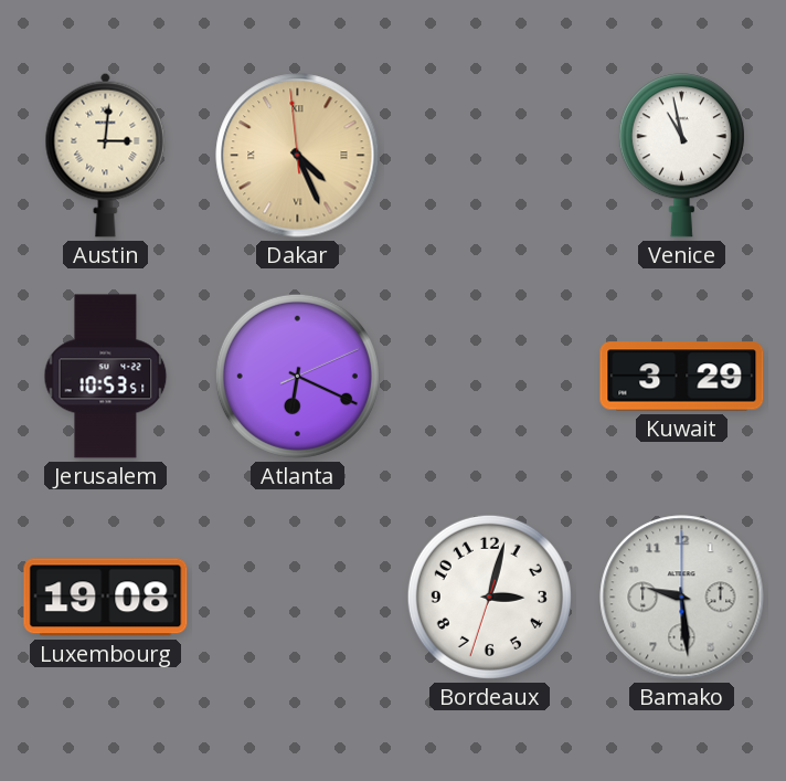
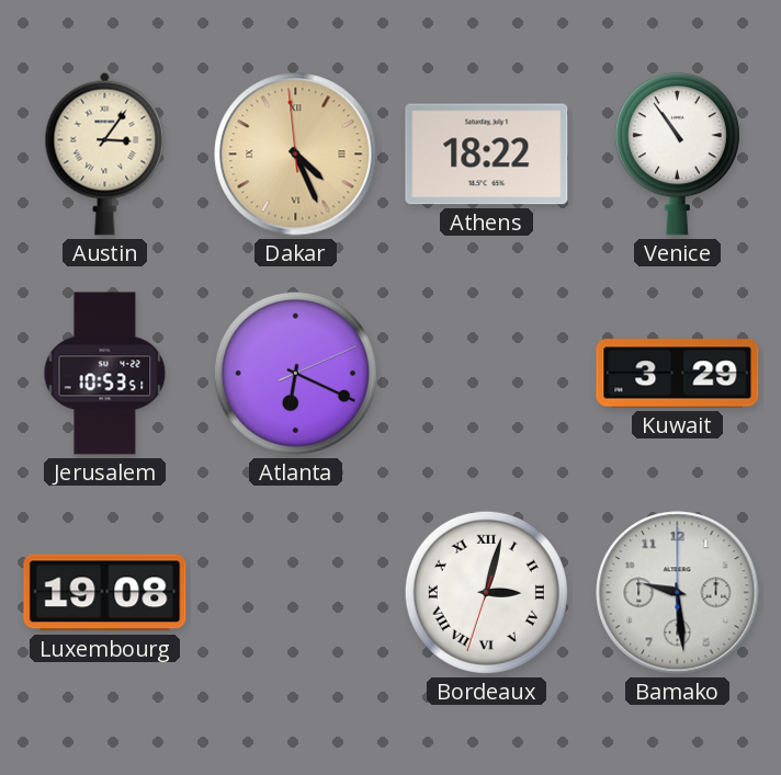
Austin: 3:01 -> 3:06
Athens: none -> 18:22
Venice: 10:58 -> 10:54
Bordeaux numerals: Arabic -> Roman
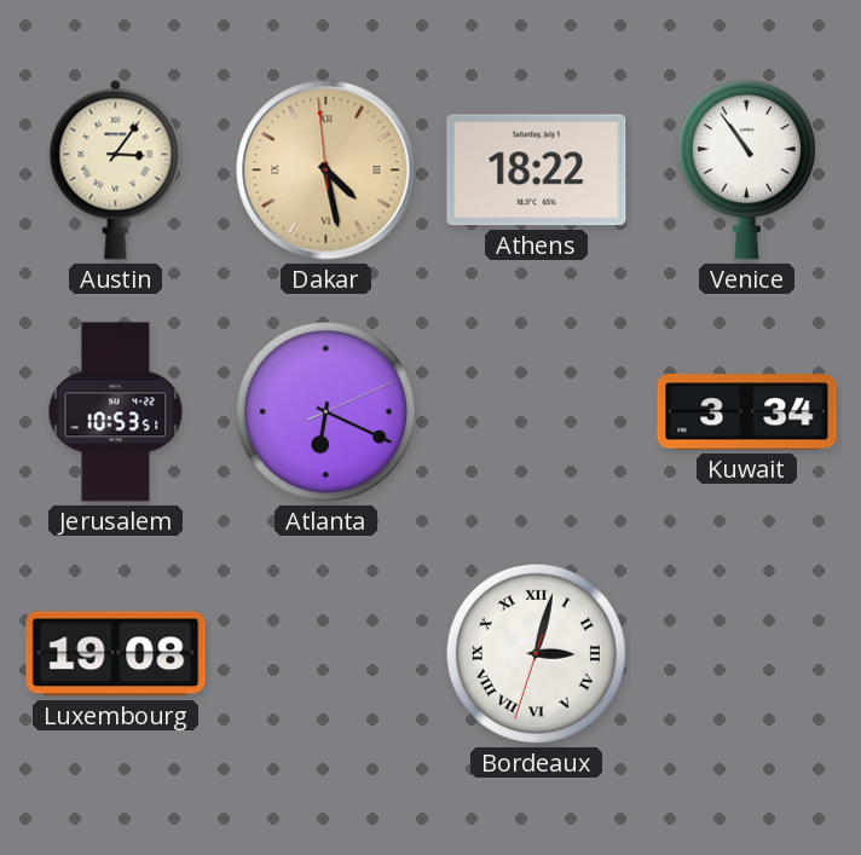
Dakar: 4:25 -> 4:27
Kuwait: 3:29 -> 3:34
Bamako: 9:29 -> none
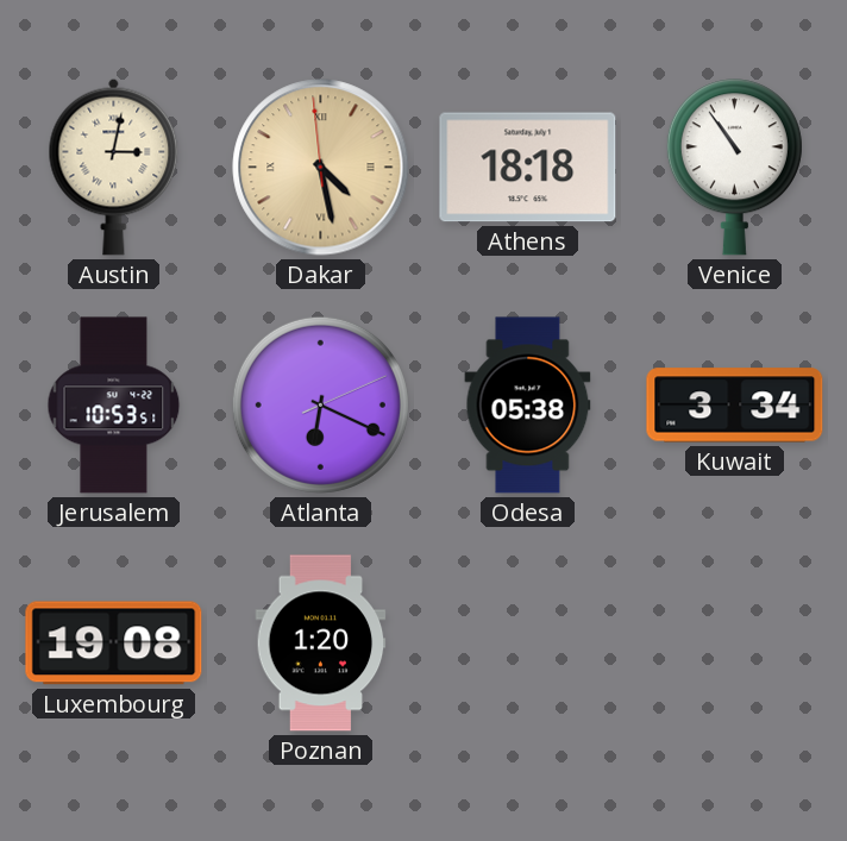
Austin: 3:06 -> 3:02
Athens: 18:22 -> 18:18
Odesa: none -> 05:38
Poznan: none -> 1:20
Bordeaux: 3:02 -> none
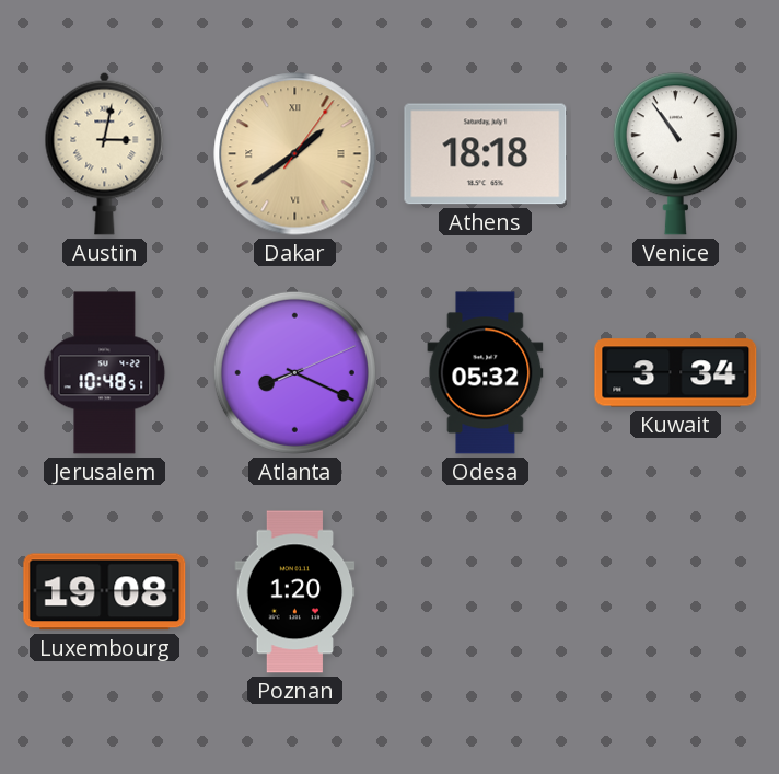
Dakar: 4:27 -> 1:39
Jerusalem: 10:53 -> 10:48
Atlanta: 6:19 -> 8:19
Odesa: 05:38 -> 05:32
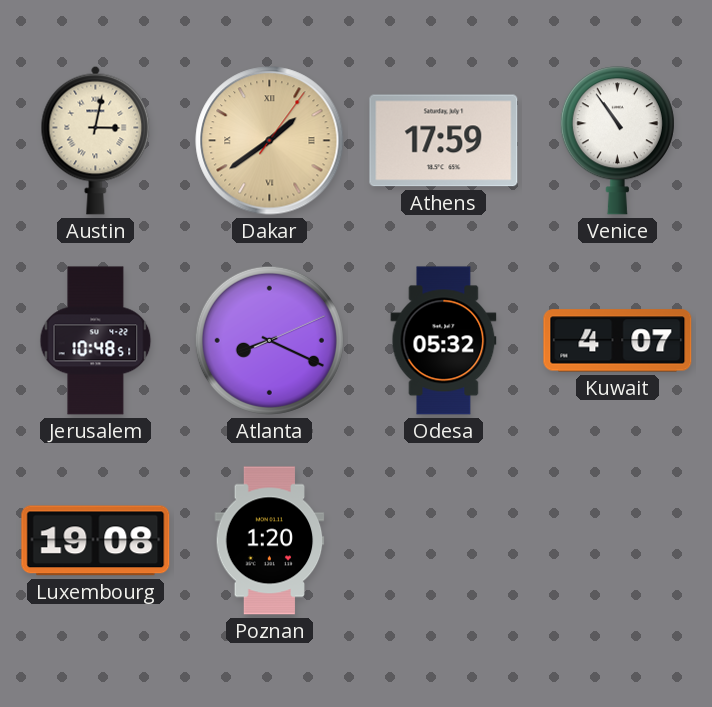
Athens: 18:18 -> 17:59
Kuwait: 3:34 -> 4:07
